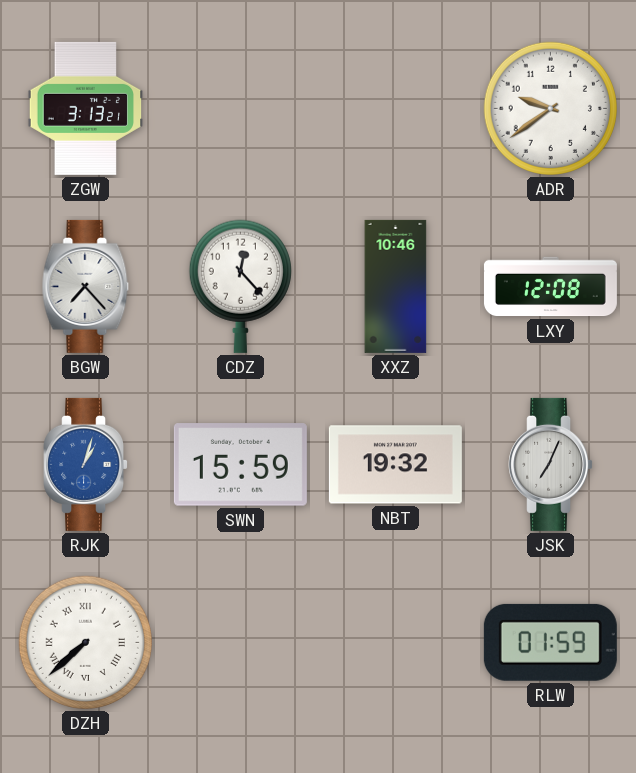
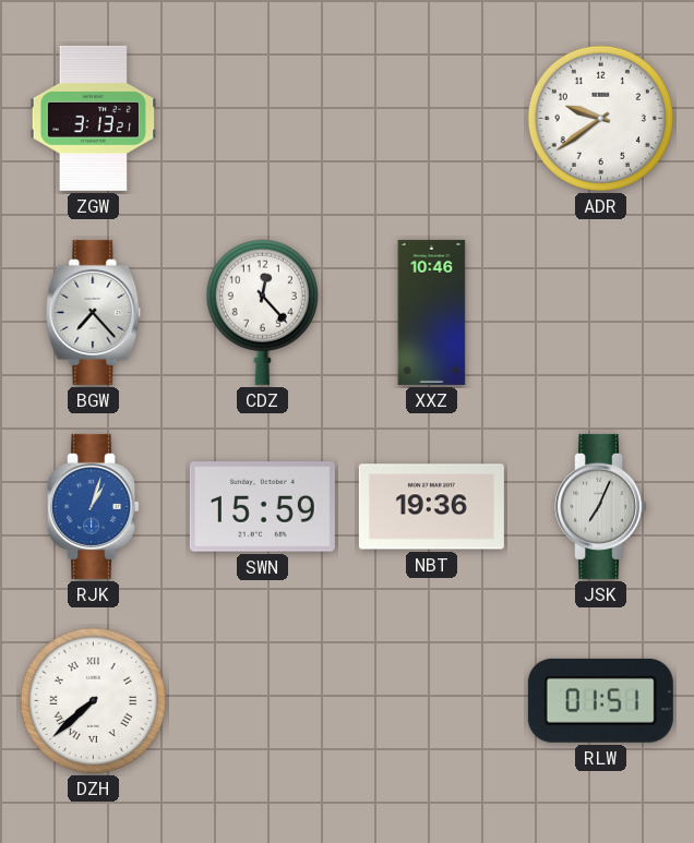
LXY: 12:08 -> none
NBT: 19:32 -> 19:36
RLW: 01:59 -> 01:51
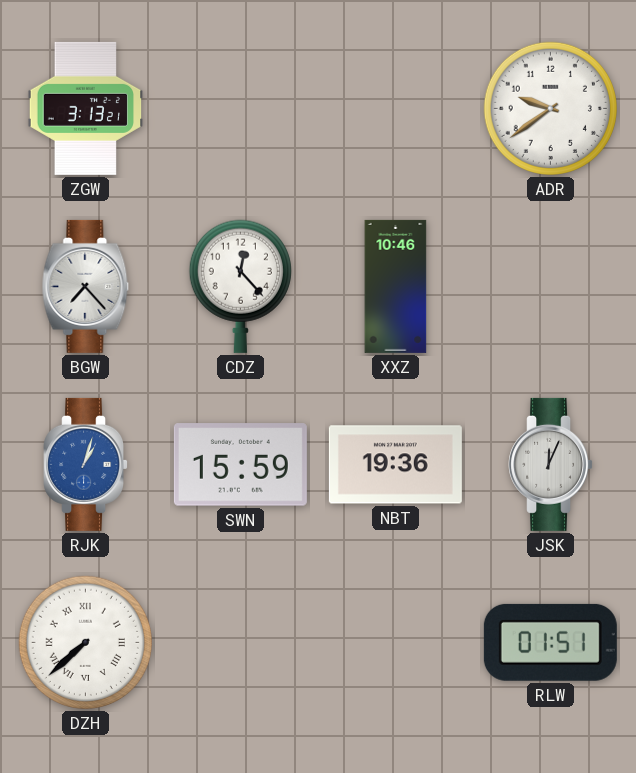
JSK: 7:04 -> 12:04
